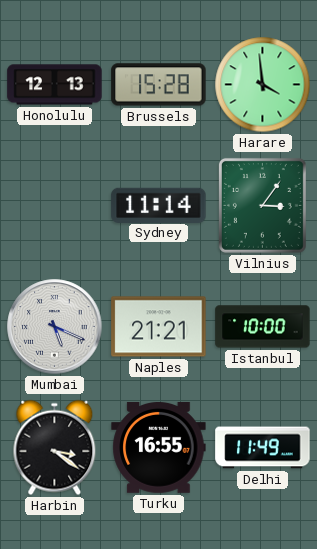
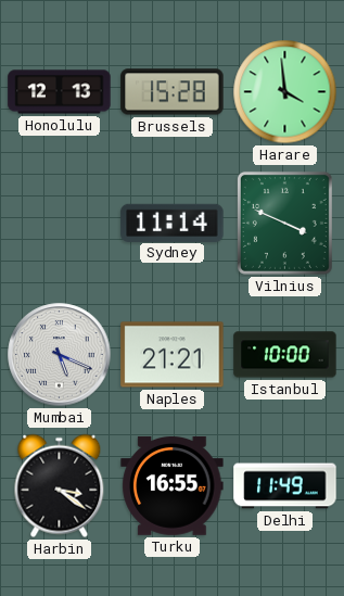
Vilnius: 3:06 -> 3:49
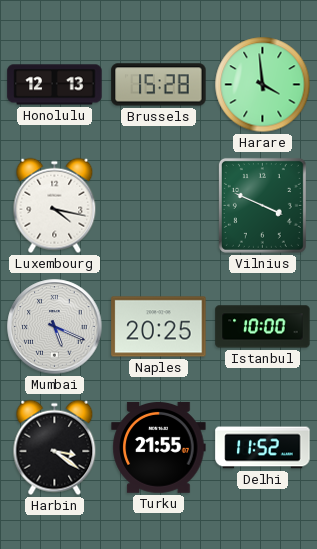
Luxembourg: none -> 4:17
Sydney: 11:14 -> none
Naples: 21:21 -> 20:25
Turku: 16:55 -> 21:55
Delhi: 11:49 -> 11:52
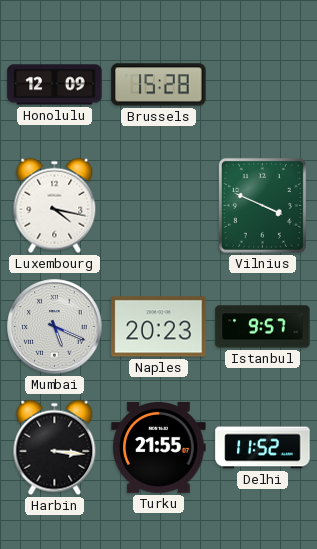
Honolulu: 12:13 -> 12:09
Harare: 3:59 -> none
Naples: 20:25 -> 20:23
Istanbul: 10:00 -> 9:57
Harbin: 3:21 -> 3:16
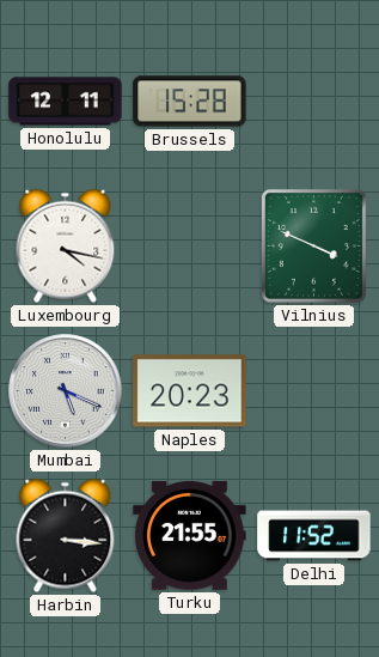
Honolulu: 12:09 -> 12:11
Istanbul: 9:57 -> none
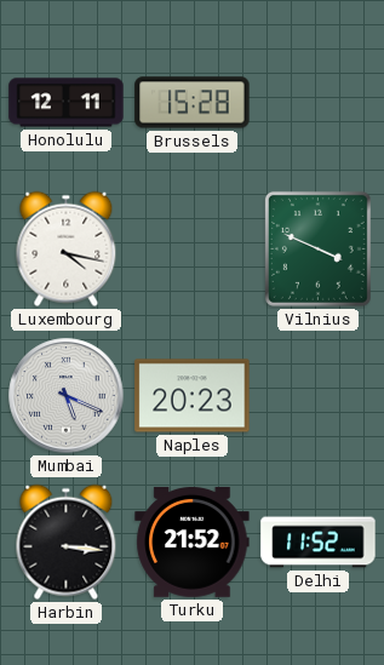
Turku: 21:55 -> 21:52
